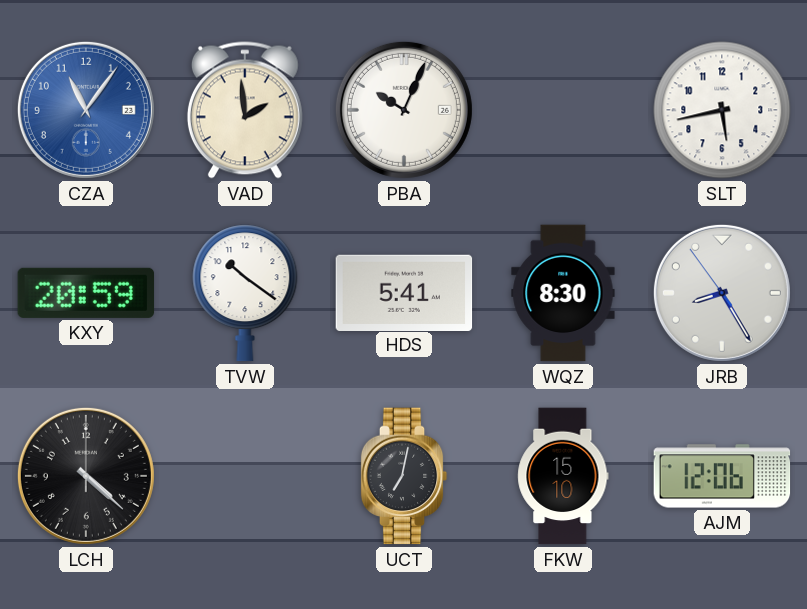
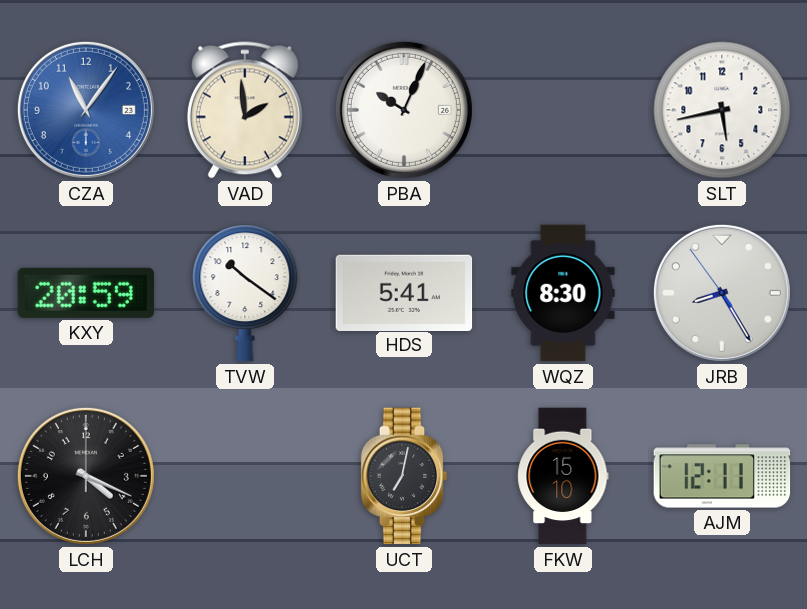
LCH: 4:22 -> 4:19
AJM: 12:06 -> 12:11
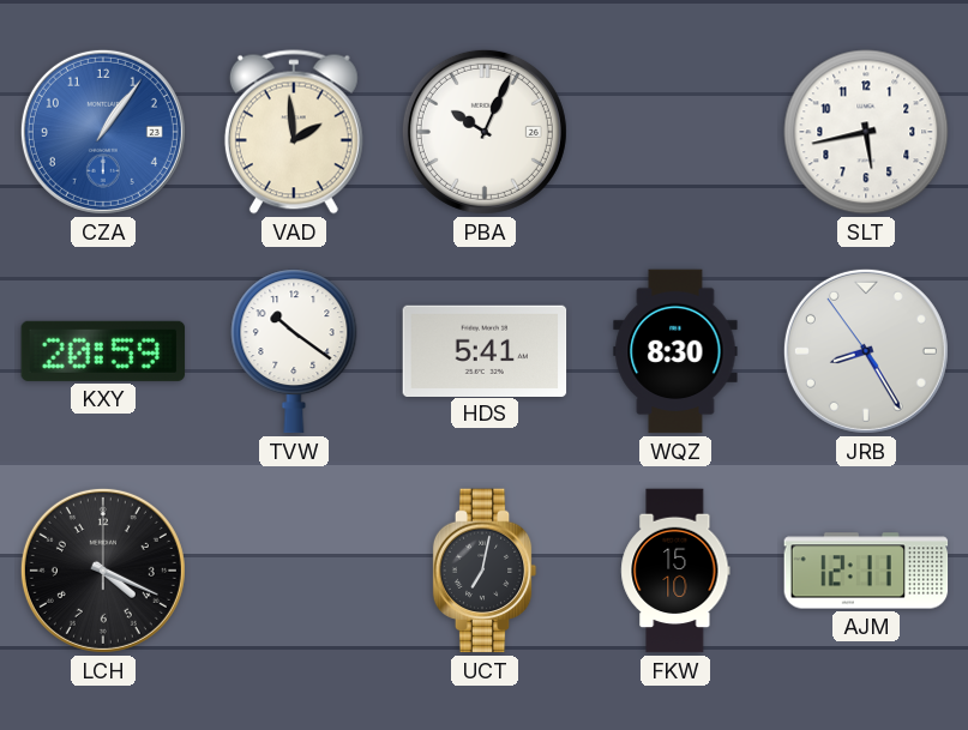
CZA: 11:06 -> 1:06
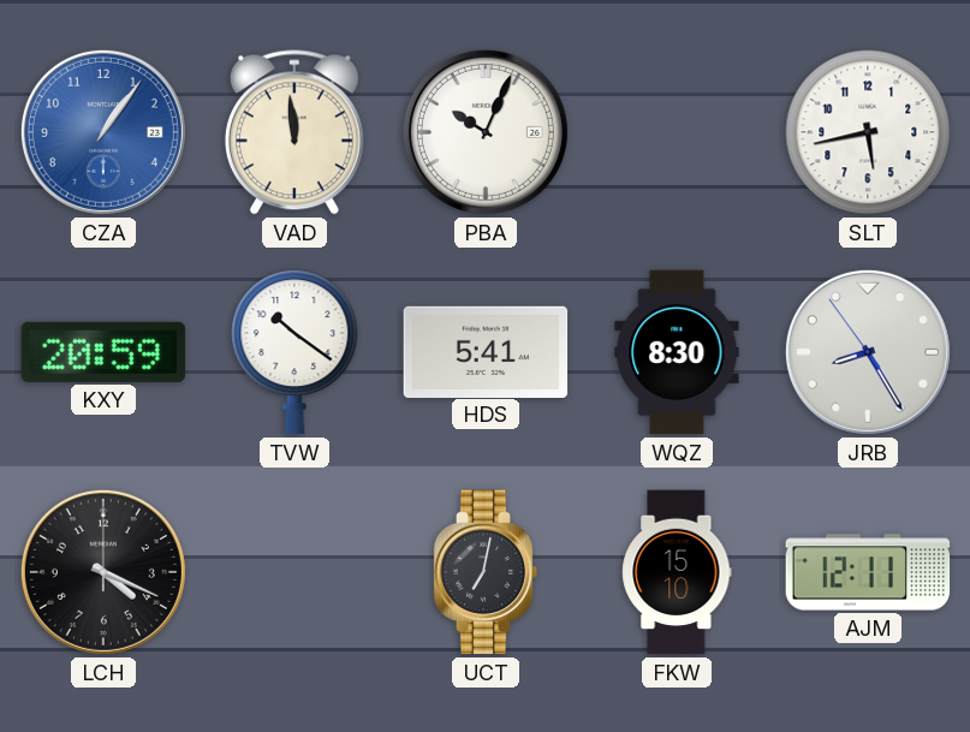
VAD: 1:59 -> 11:59
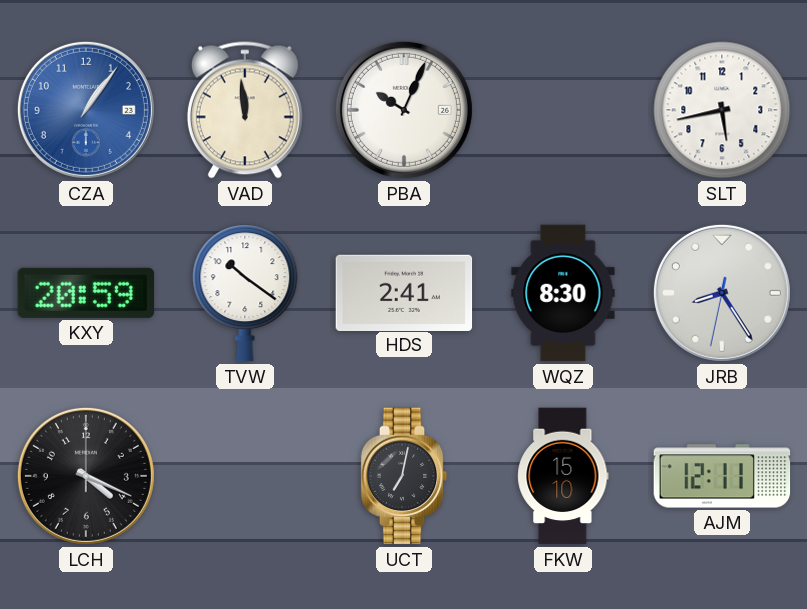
HDS: 5:41 -> 2:41
JRB: 8:24:54 -> 8:24:32
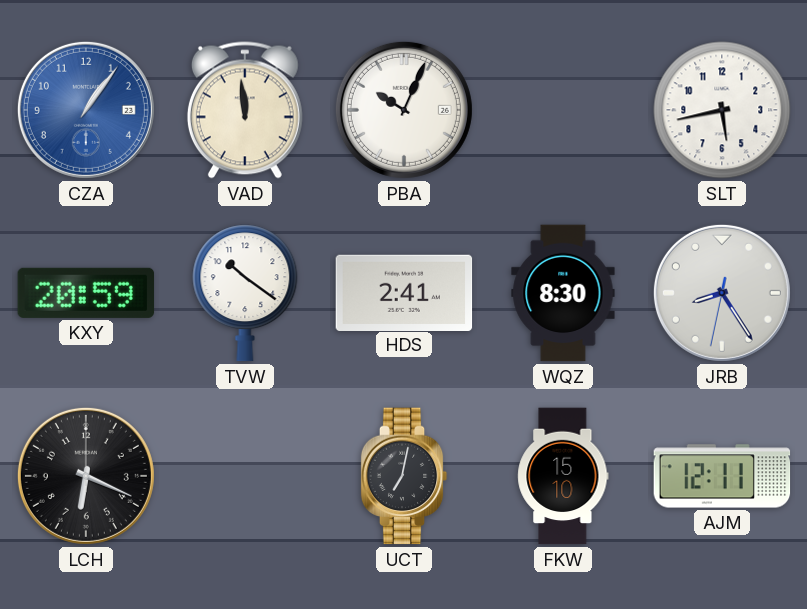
LCH: 4:19 -> 6:19
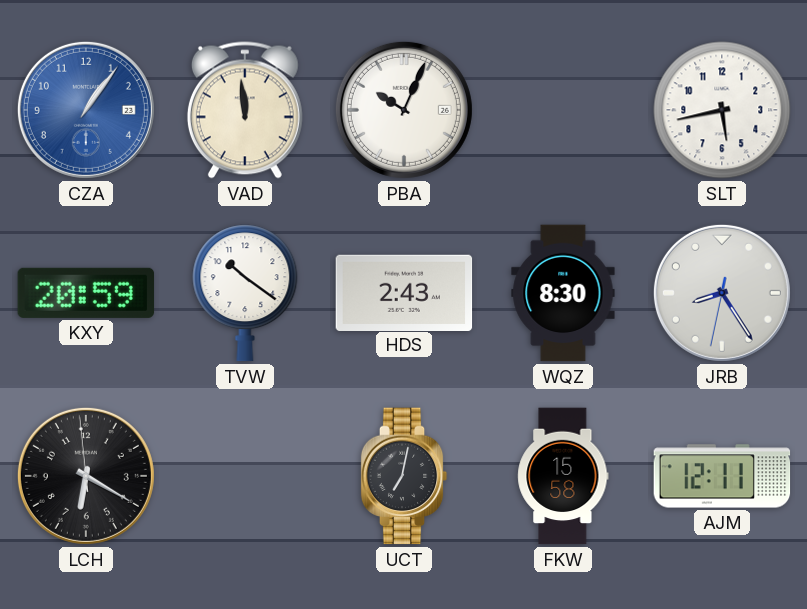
HDS: 2:41 -> 2:43
LCH: 6:19:00 -> 6:19:59
FKW: 15:10 -> 15:58
